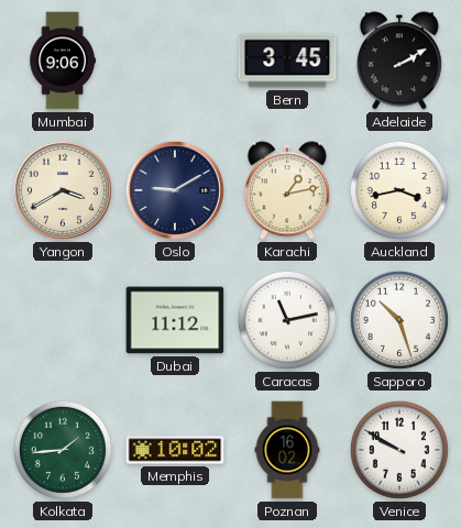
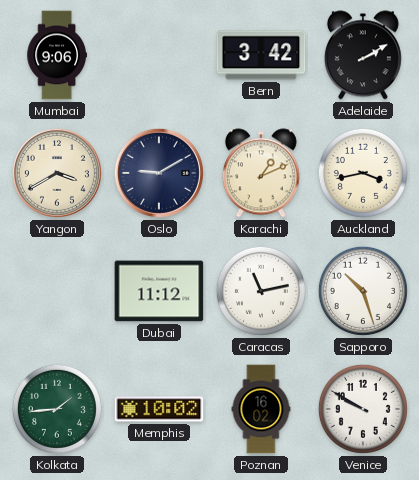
Bern: 3:45 -> 3:42
Karachi: 1:13 -> 1:11
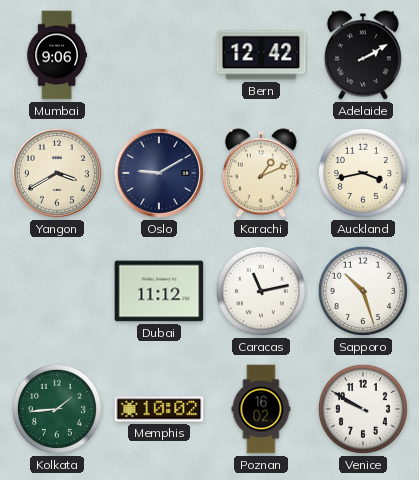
Bern: 3:42 -> 12:42
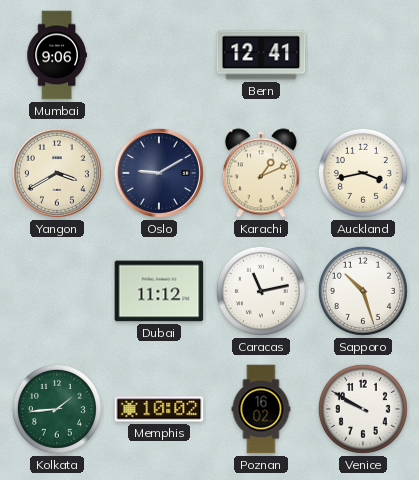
Bern: 12:42 -> 12:41
Adelaide: 2:10 -> none
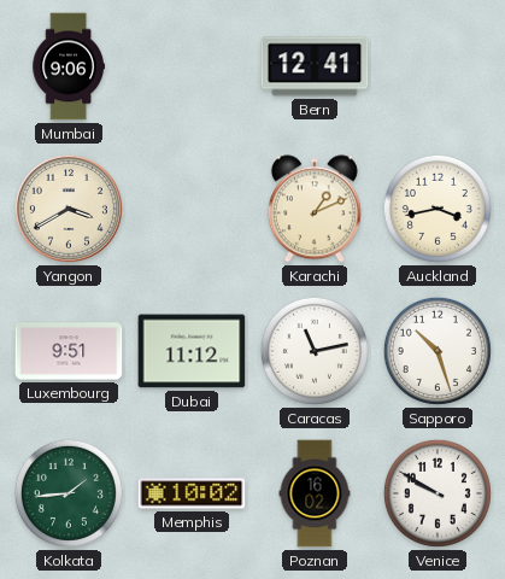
Oslo: 9:10 -> none
Luxembourg: none -> 9:51
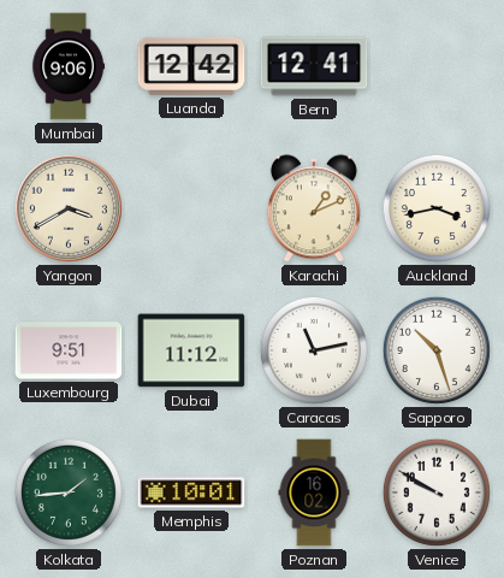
Luanda: none -> 12:42
Memphis: 10:02 -> 10:01
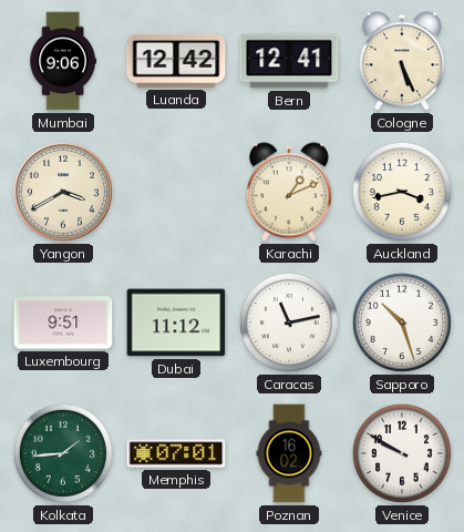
Cologne: none -> 5:26
Memphis: 10:01 -> 07:01
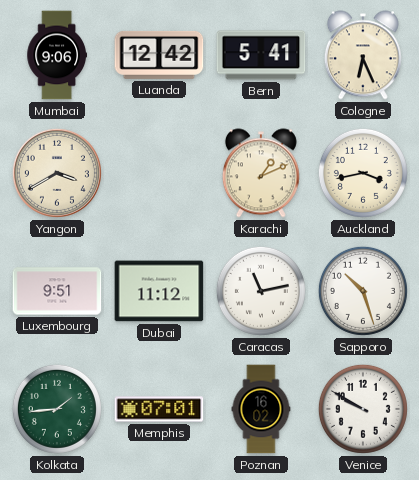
Bern: 12:41 -> 5:41
Cologne: 5:26 -> 6:26
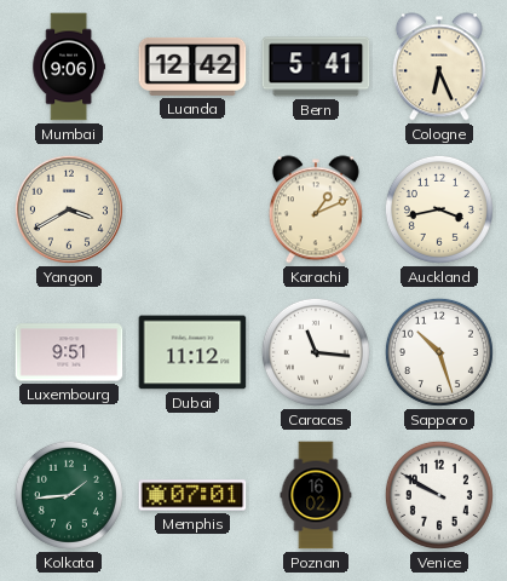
Caracas: 11:13 -> 11:16
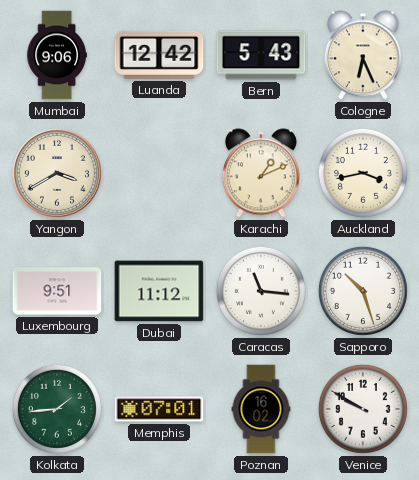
Bern: 5:41 -> 5:43
